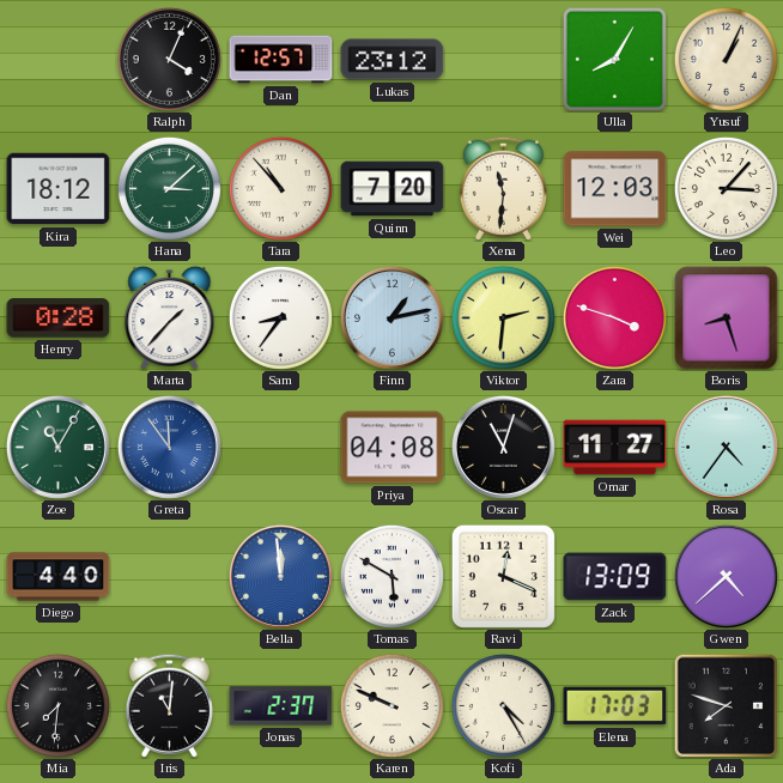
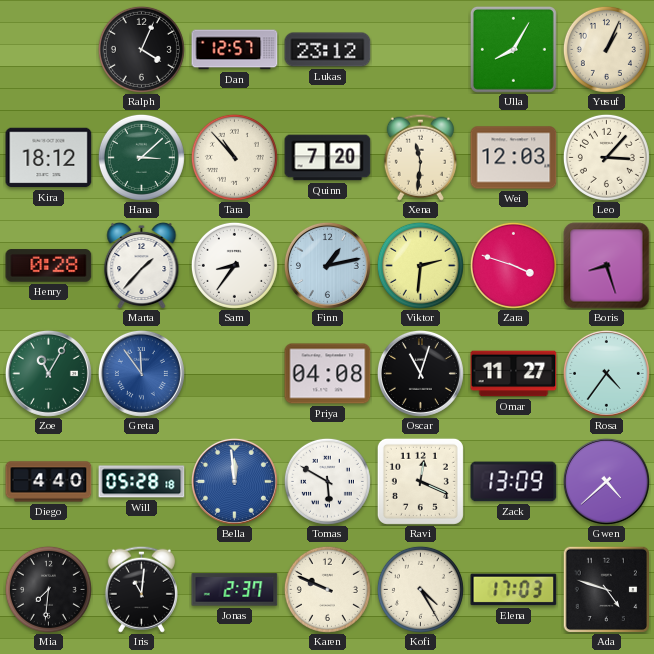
Will: none -> 05:28
Ada: 7:48 -> 4:48
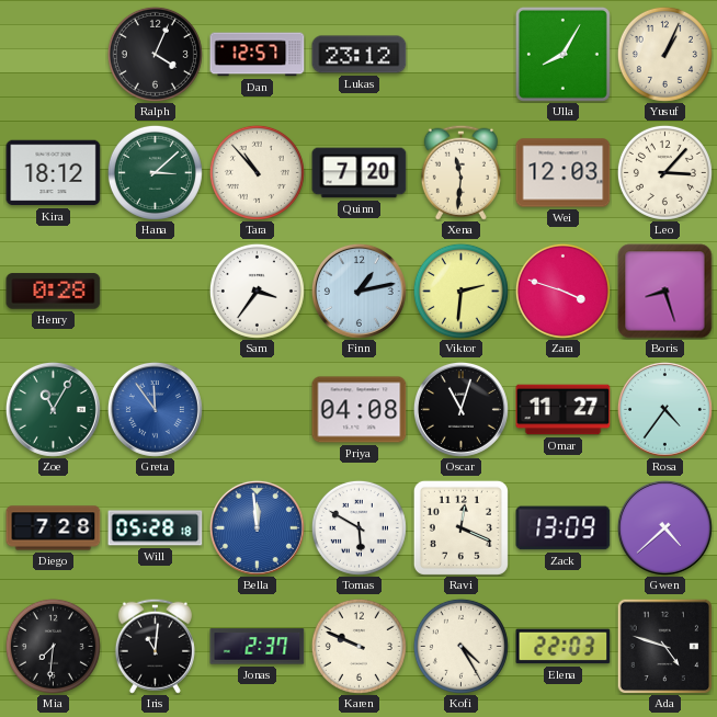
Marta: 1:37 -> none
Sam: 8:36 -> 3:36
Diego: 4:40 -> 7:28
Elena: 17:03 -> 22:03
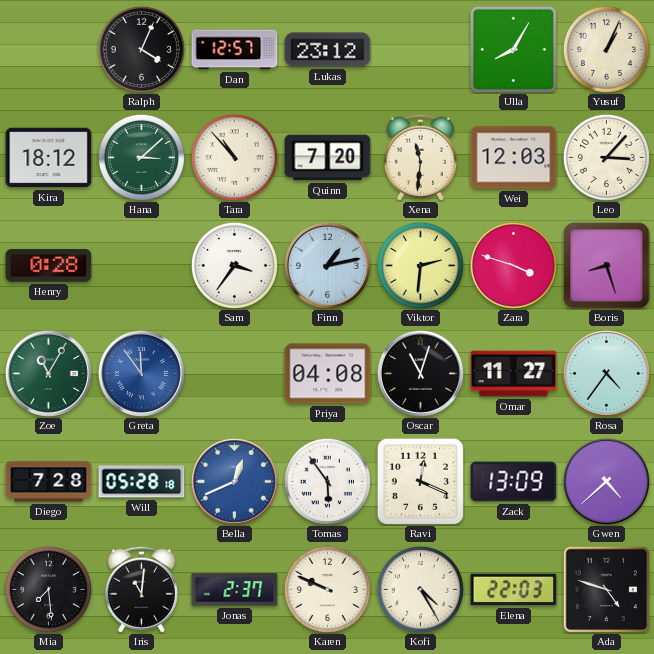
Bella: 11:59 -> 12:41
Tomas: 5:50 -> 5:54
Mia: 7:31 -> 7:29
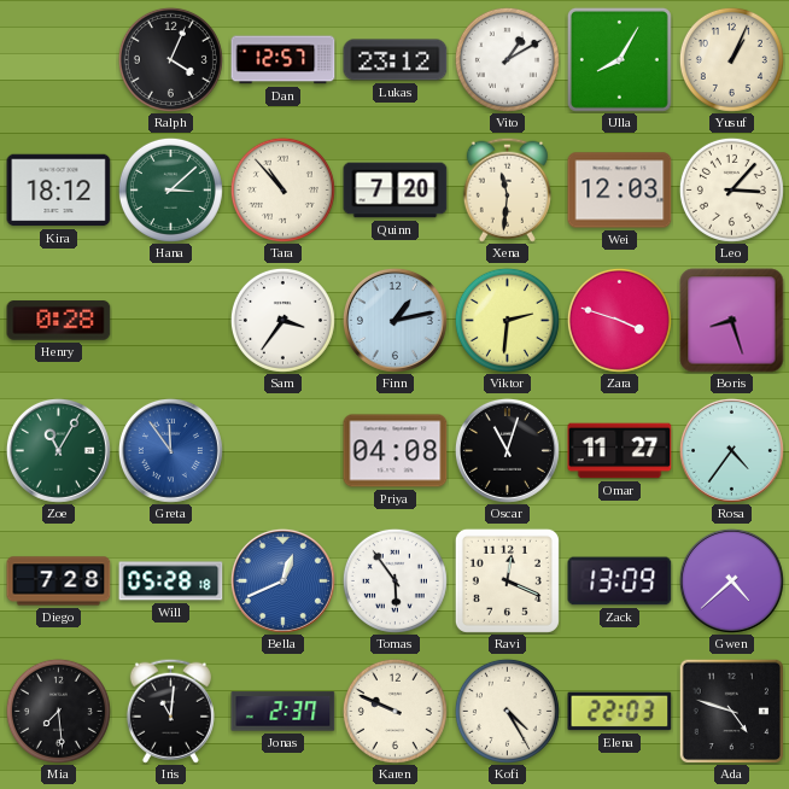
Vito: none -> 1:10
